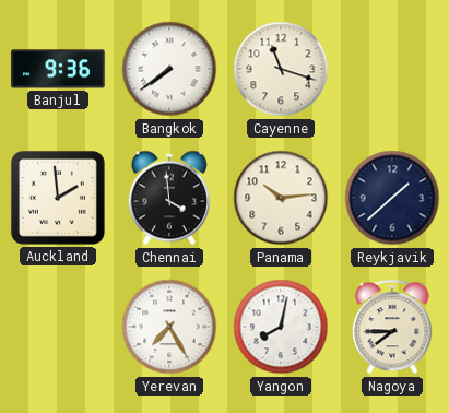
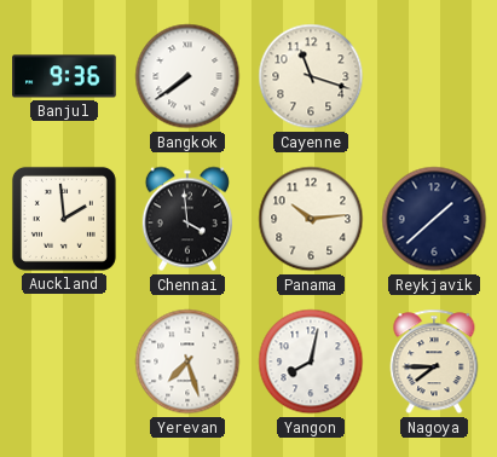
Yerevan: 7:25 -> 7:27
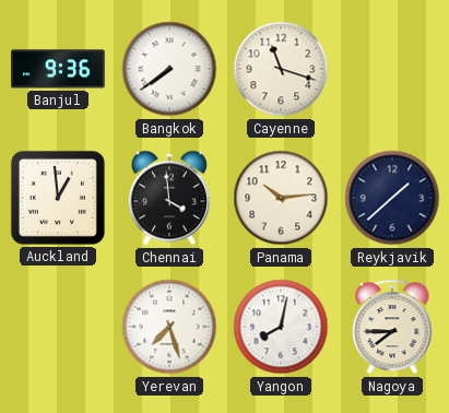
Auckland: 1:59 -> 12:59
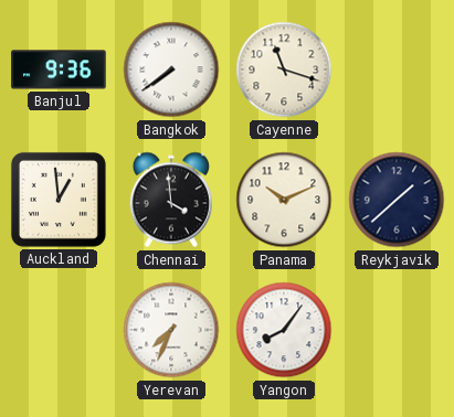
Panama: 10:14 -> 10:11
Yerevan: 7:27 -> 7:34
Yangon: 8:02 -> 8:06
Nagoya: 7:45 -> none
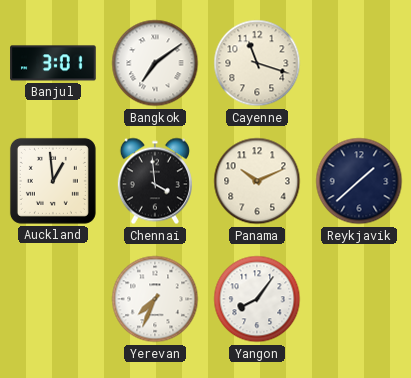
Banjul: 9:36 -> 3:01
Bangkok: 7:39 -> 7:09
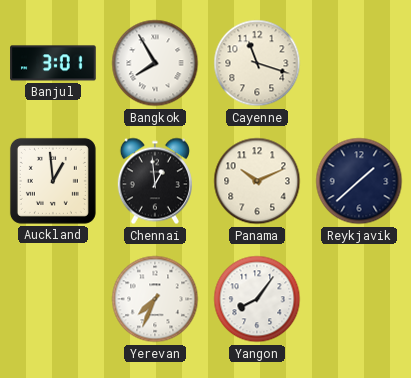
Bangkok: 7:09 -> 7:55
Chennai: 3:59 -> 12:59
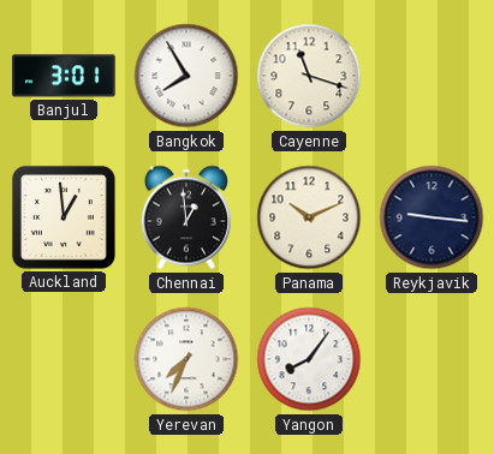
Reykjavik: 1:38 -> 9:16
